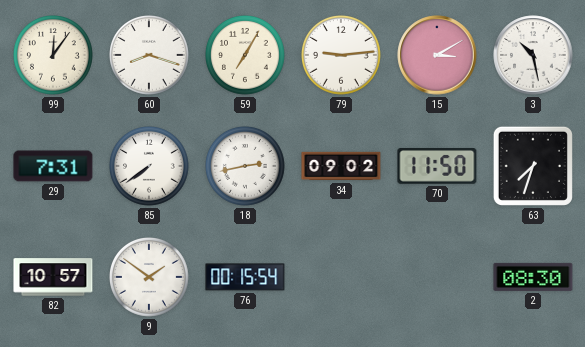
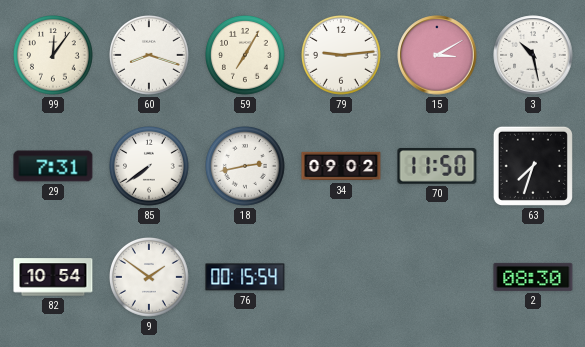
82: 10:57 -> 10:54
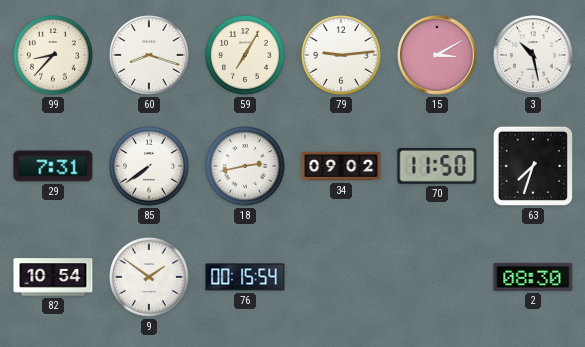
99: 12:06 -> 8:37
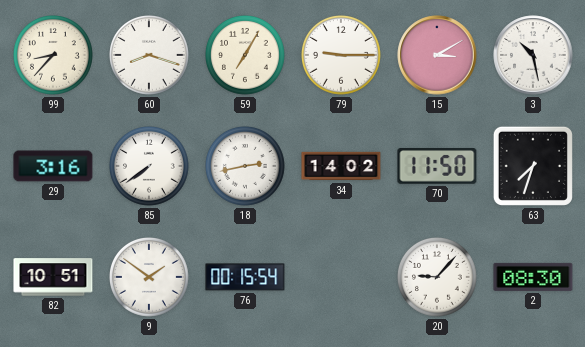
79: 9:14 -> 9:15
29: 7:31 -> 3:16
34: 09:02 -> 14:02
82: 10:54 -> 10:51
20: none -> 9:07
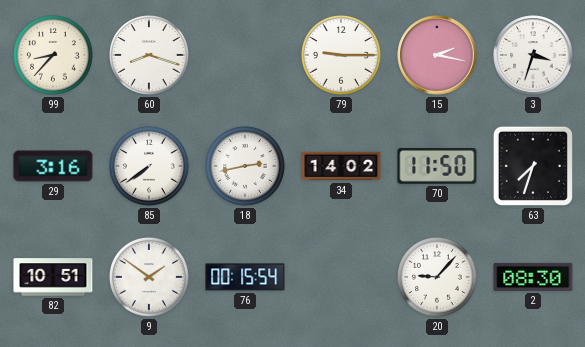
59: 7:05 -> none
15: 3:10 -> 2:17
3: 10:28 -> 3:33
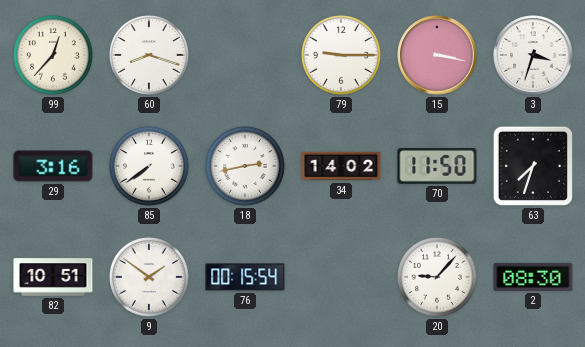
99: 8:37 -> 12:37
15: 2:17 -> 3:17
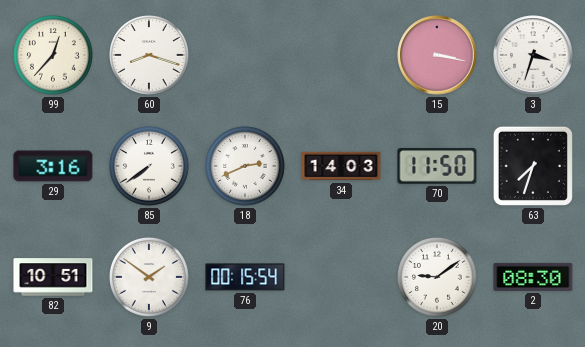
79: 9:15 -> none
18: 2:43 -> 2:41
34: 14:02 -> 14:03
20: 9:07 -> 9:09
